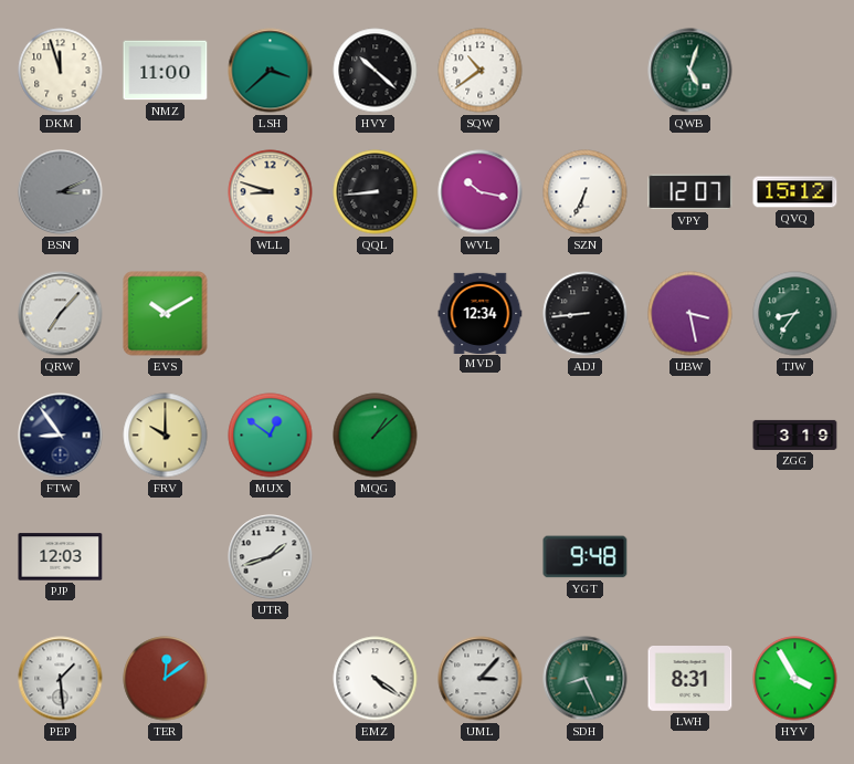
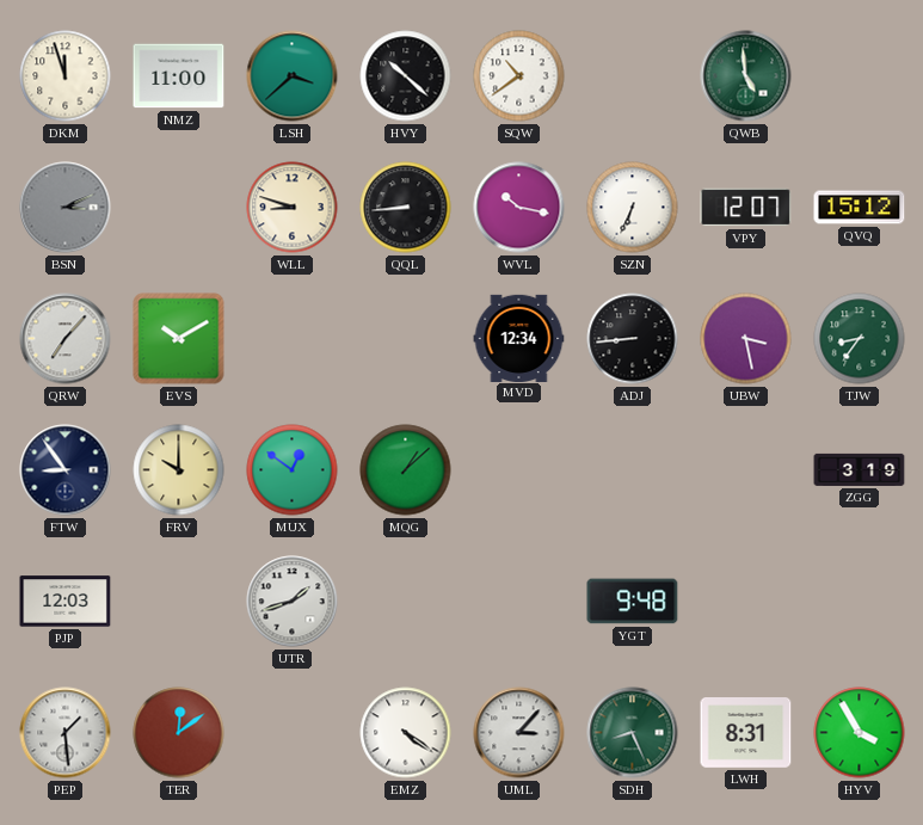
QWB: 5:03 -> 4:59
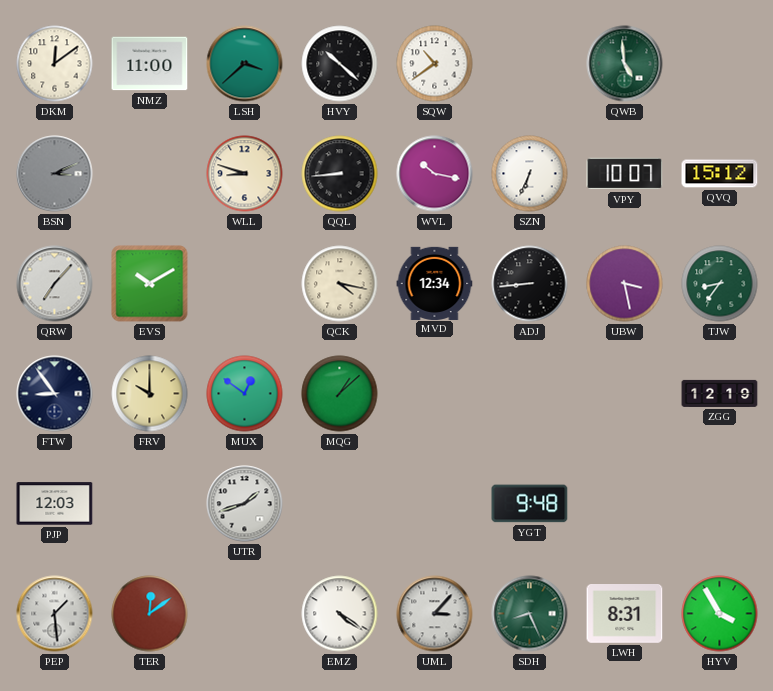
DKM: 11:57 -> 12:09
VPY: 12:07 -> 10:07
QCK: none -> 4:17
ZGG: 3:19 -> 12:19
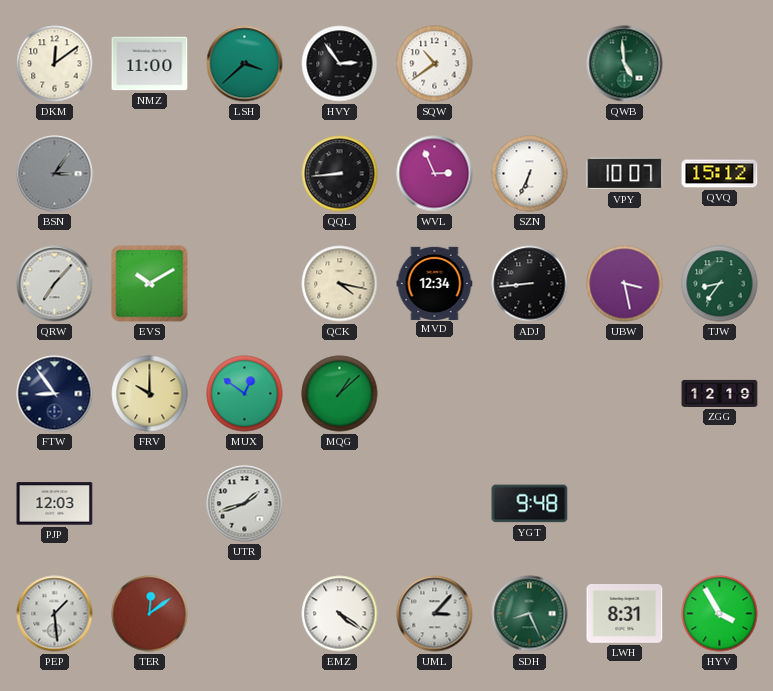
HVY: 10:22 -> 2:54
BSN: 3:11 -> 3:06
WLL: 8:48 -> none
WVL: 10:17 -> 2:56
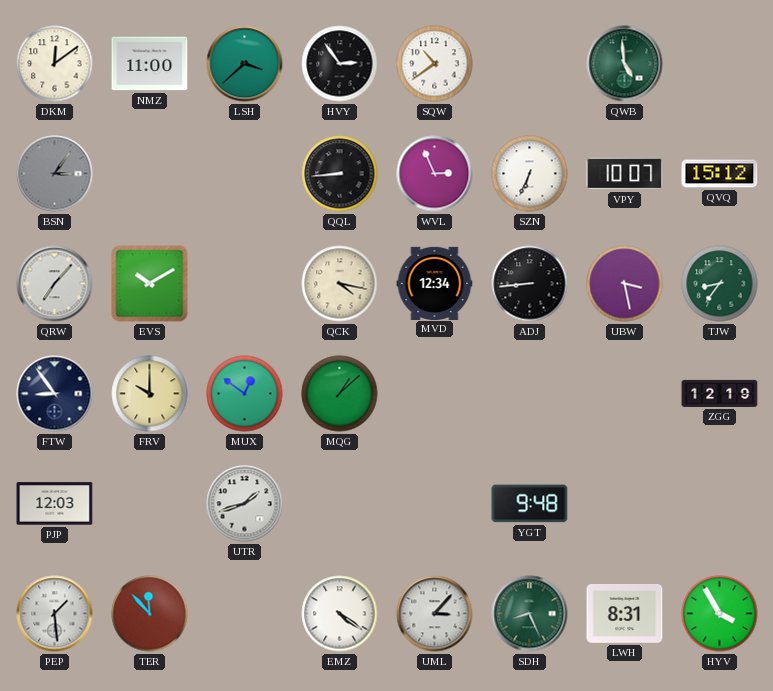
TER: 12:09 -> 11:53
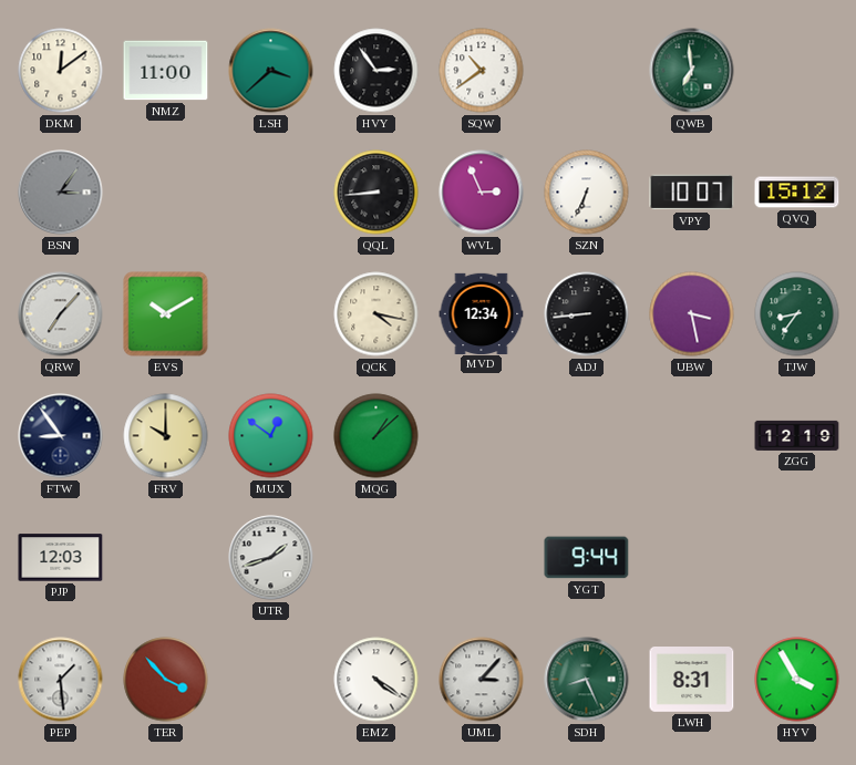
QWB: 4:59 -> 6:59
YGT: 9:48 -> 9:44
TER: 11:53 -> 3:53
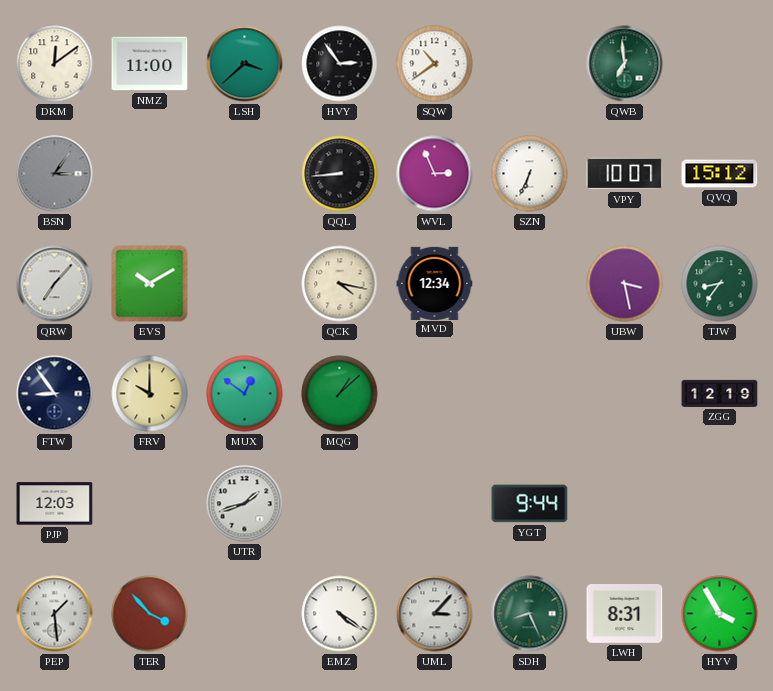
ADJ: 8:44 -> none
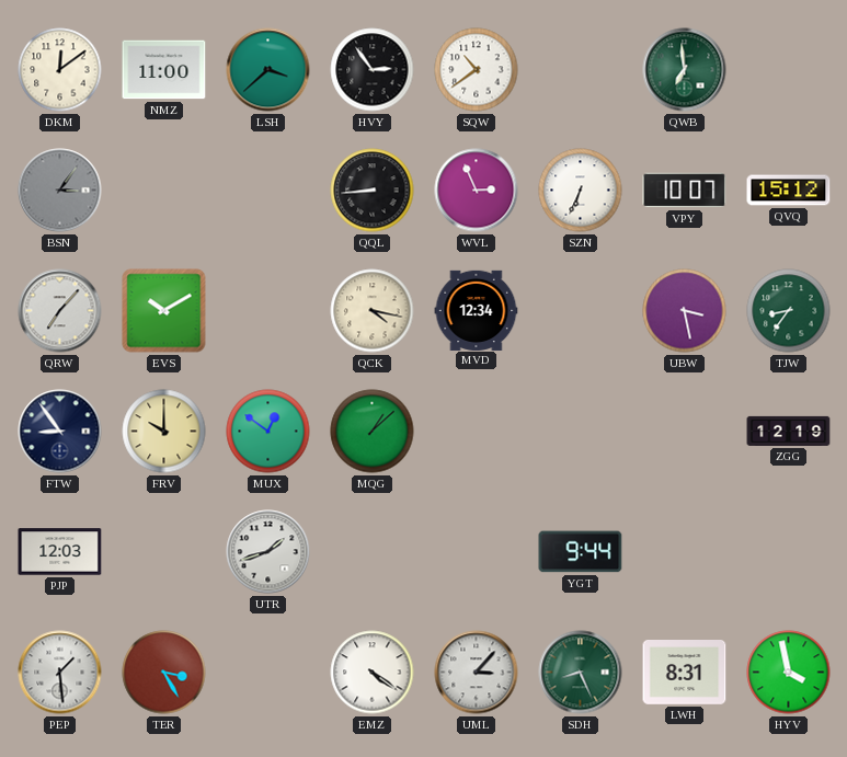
TER: 3:53 -> 3:25
HYV: 3:55 -> 3:58
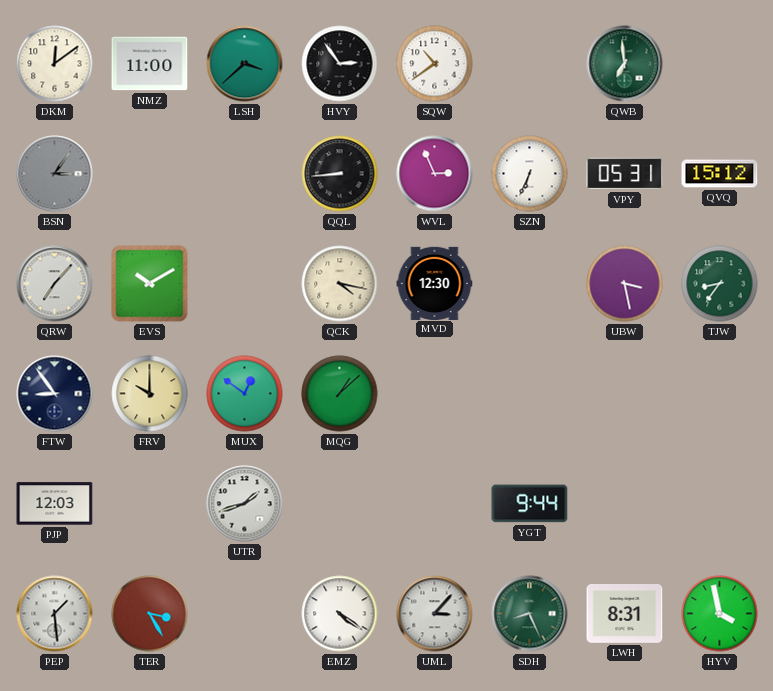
VPY: 10:07 -> 05:31
MVD: 12:34 -> 12:30
ZGG: 12:19 -> none
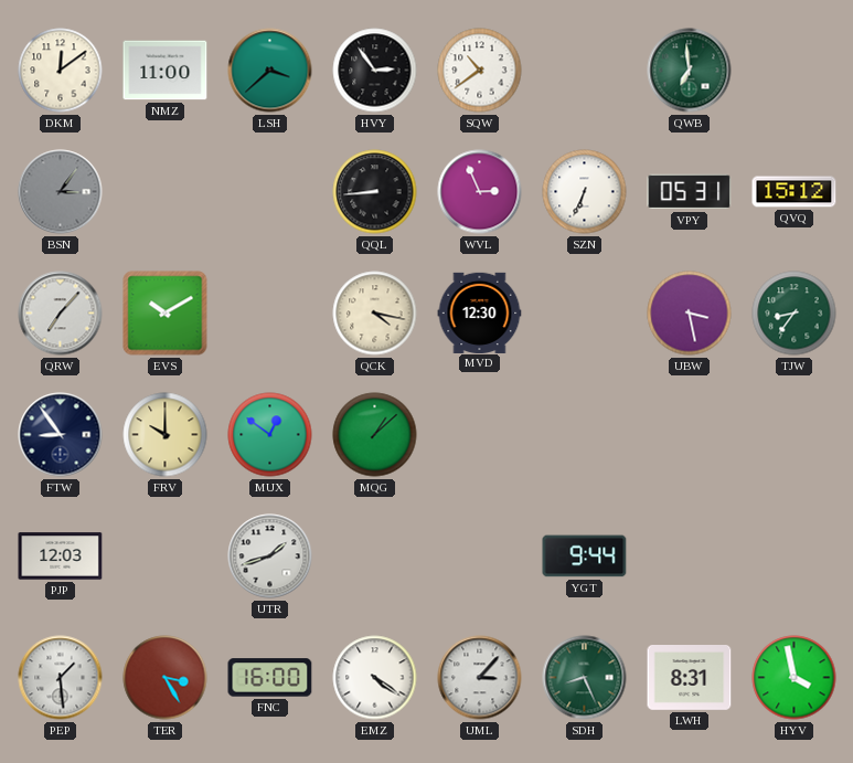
FNC: none -> 16:00
